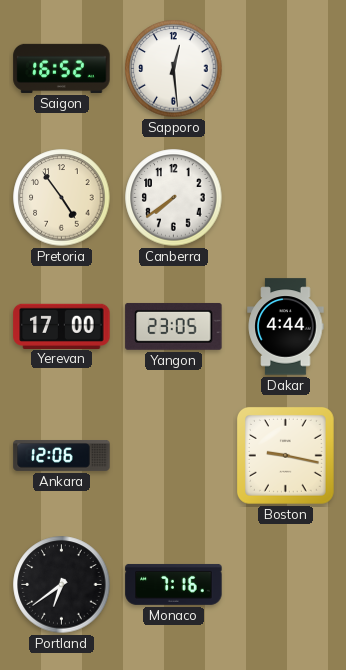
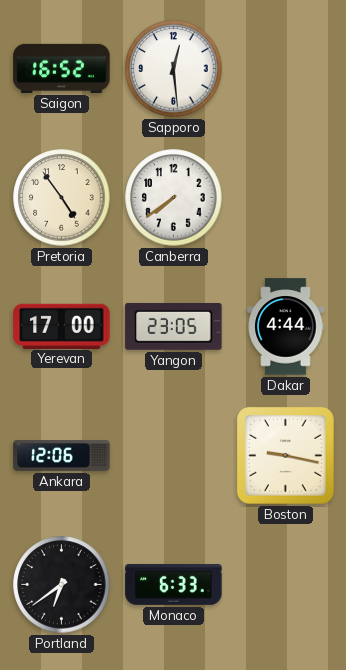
Monaco: 7:16 -> 6:33
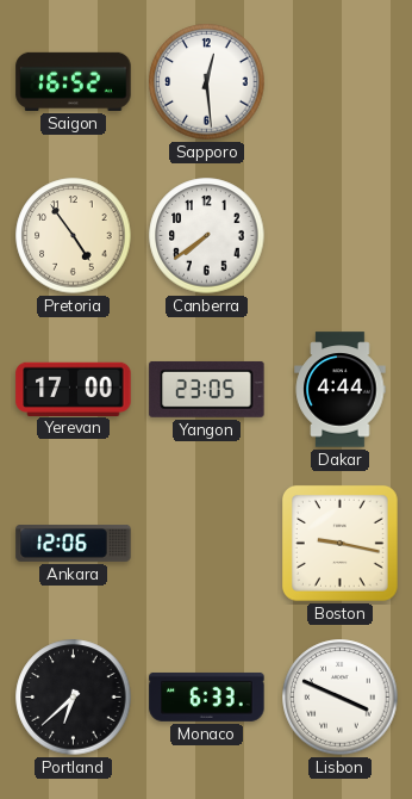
Portland: 6:39 -> 6:38
Lisbon: none -> 3:49
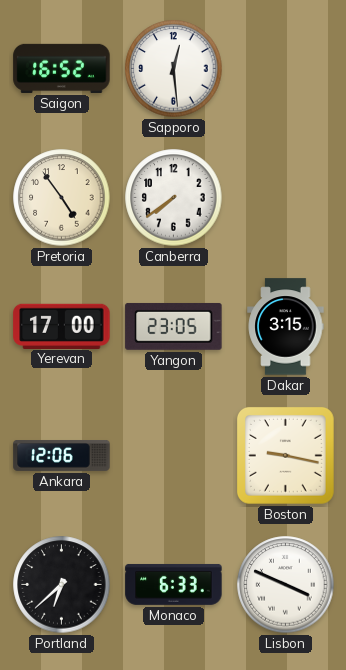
Dakar: 4:44 -> 3:15
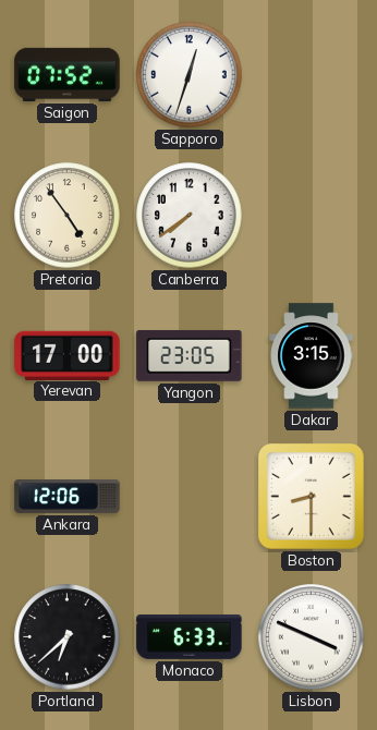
Saigon: 16:52 -> 07:52
Sapporo: 12:29 -> 12:33
Boston: 9:17 -> 8:30
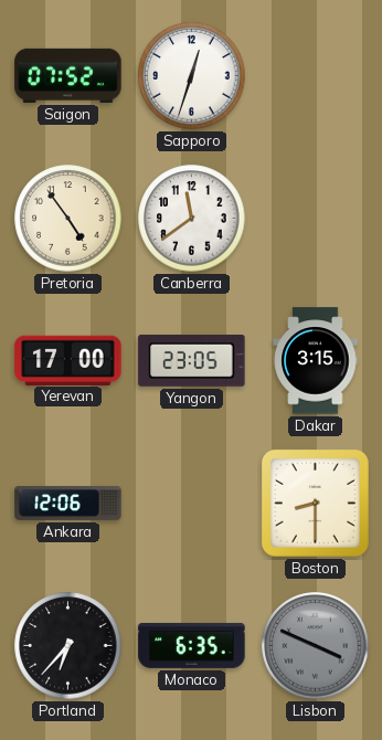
Canberra: 7:39 -> 11:39
Portland: 6:38 -> 6:37
Monaco: 6:33 -> 6:35
Lisbon dial: white -> grey
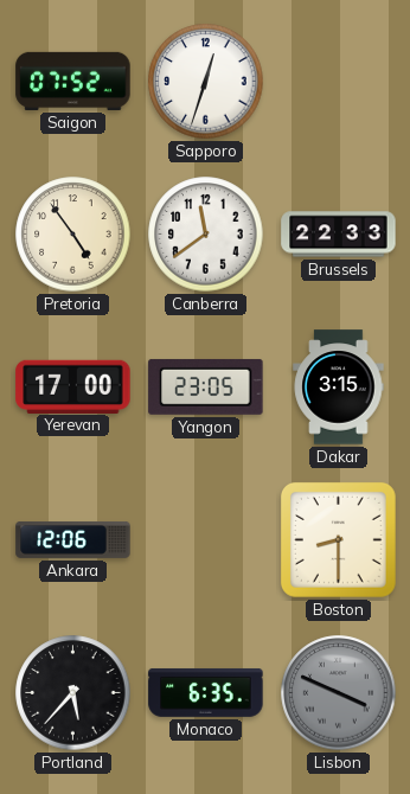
Brussels: none -> 22:33
Portland: 6:37 -> 5:37
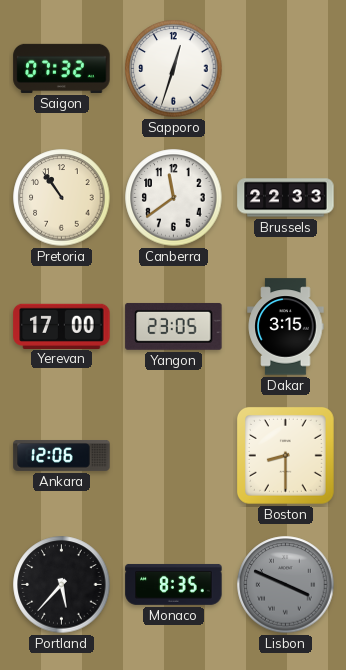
Saigon: 07:52 -> 07:32
Pretoria: 4:54 -> 10:54
Monaco: 6:35 -> 8:35
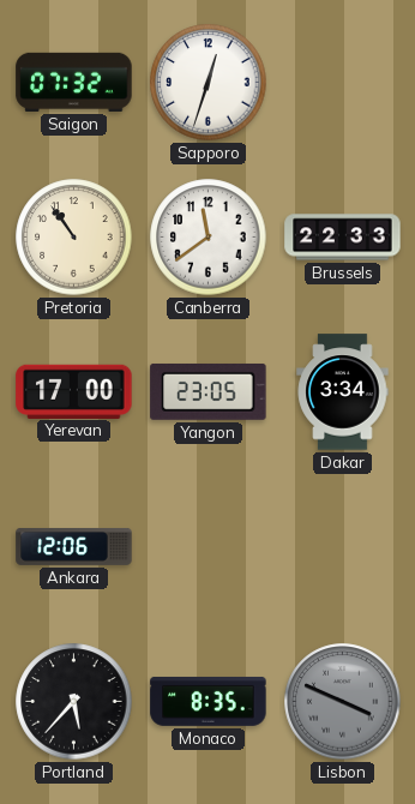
Dakar: 3:15 -> 3:34
Boston: 8:30 -> none
